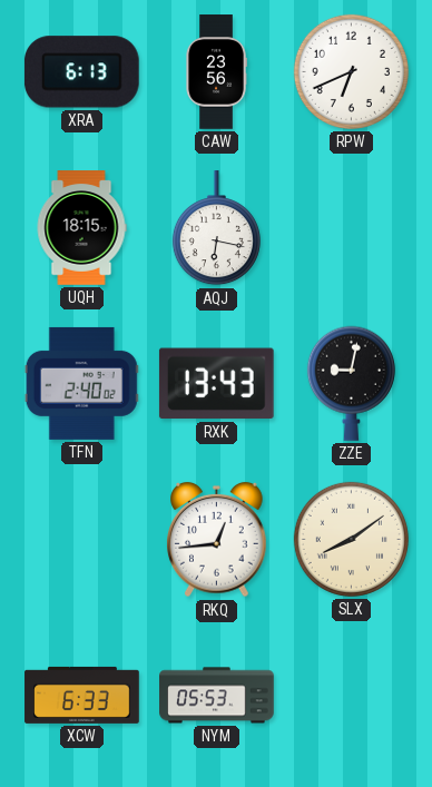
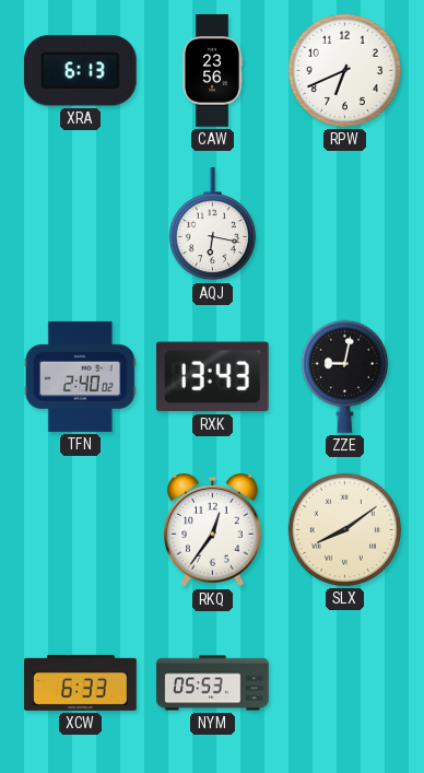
UQH: 18:15 -> none
RKQ: 12:44 -> 12:36
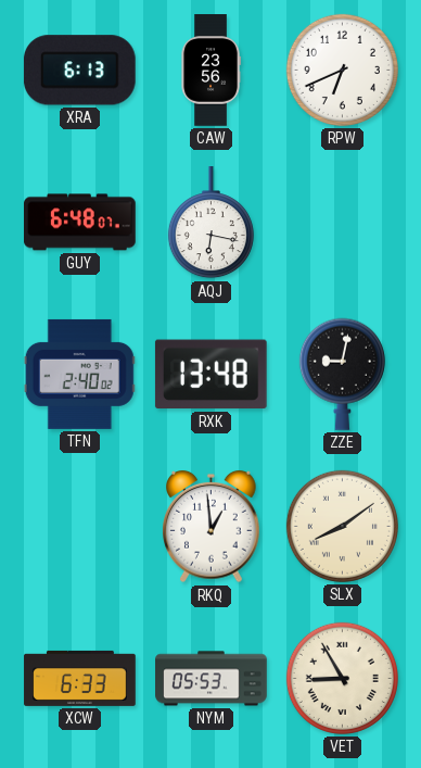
GUY: none -> 6:48
RXK: 13:43 -> 13:48
RKQ: 12:36 -> 12:59
VET: none -> 8:55
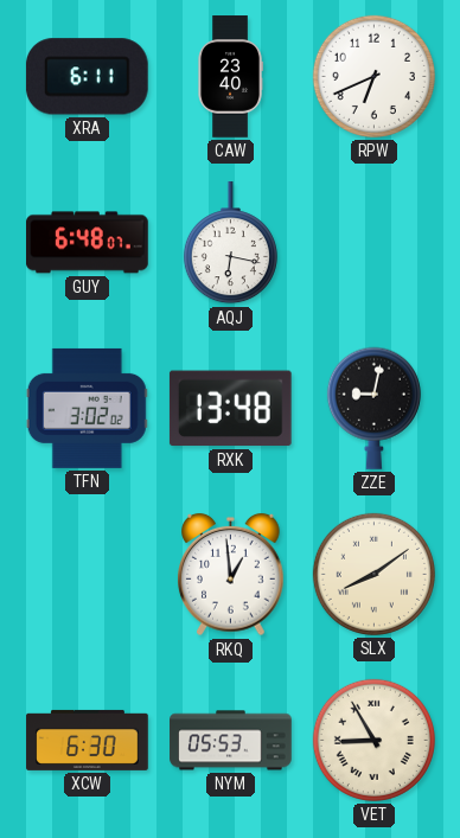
XRA: 6:13 -> 6:11
CAW: 23:56 -> 23:40
TFN: 2:40 -> 3:02
XCW: 6:33 -> 6:30
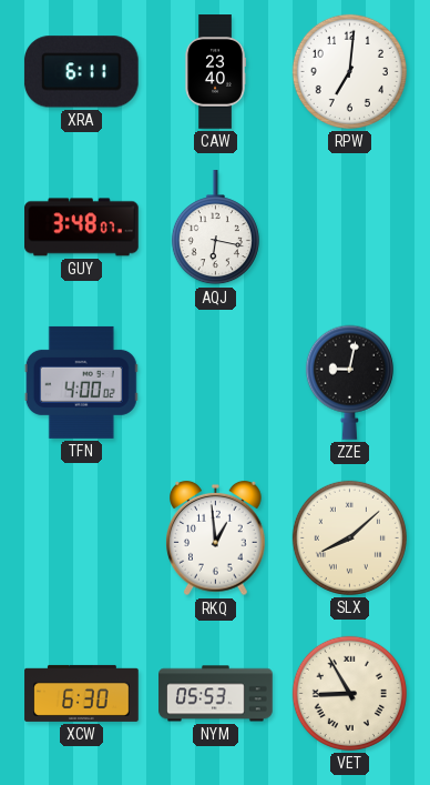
RPW: 6:41 -> 7:01
GUY: 6:48 -> 3:48
TFN: 3:02 -> 4:00
RXK: 13:48 -> none
SLX: 8:09 -> 8:08
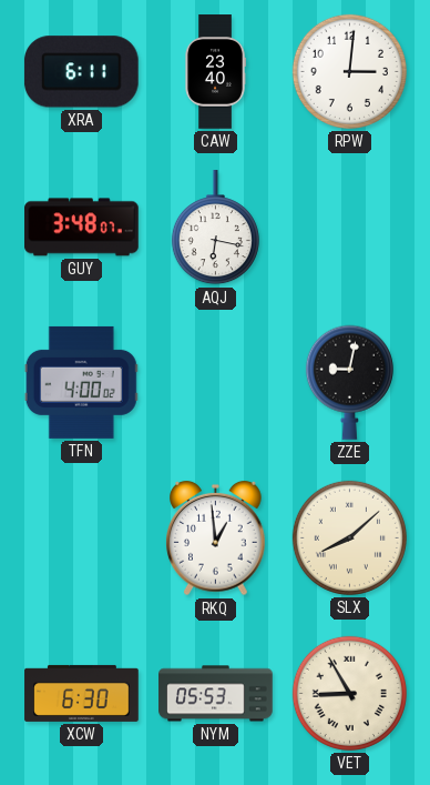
RPW: 7:01 -> 3:01
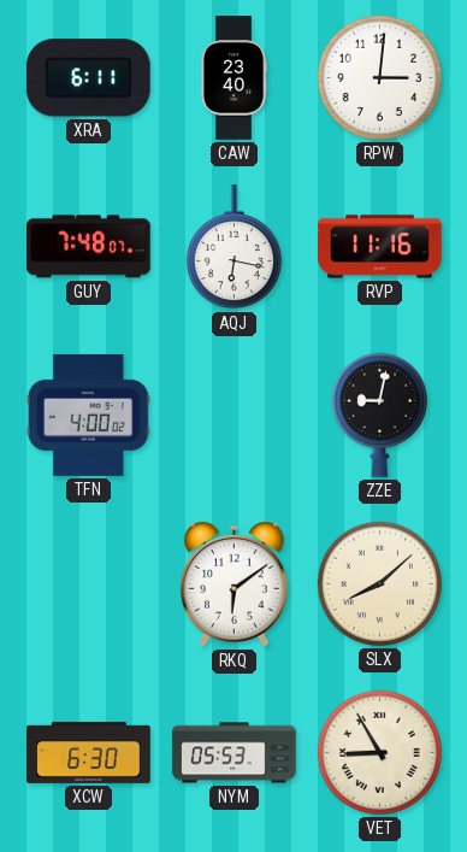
GUY: 3:48 -> 7:48
RVP: none -> 11:16
RKQ: 12:59 -> 6:09
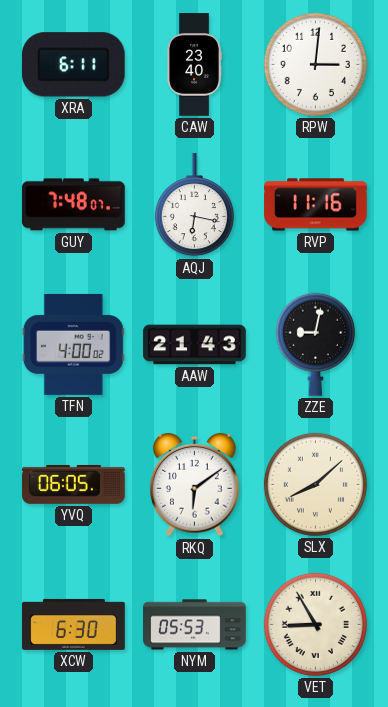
AAW: none -> 21:43
YVQ: none -> 06:05
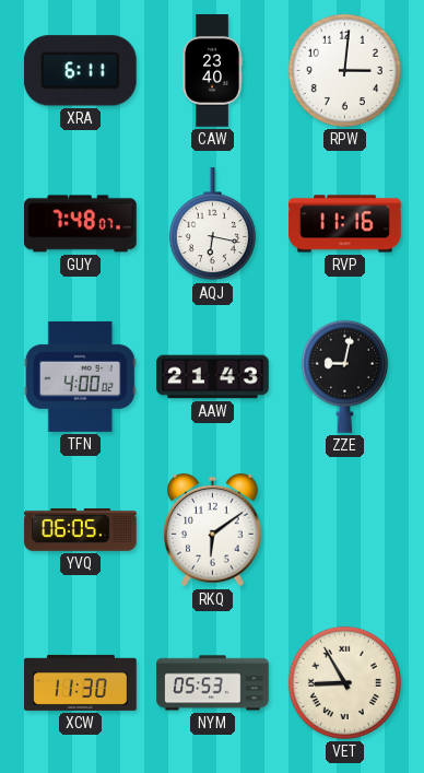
SLX: 8:08 -> none
XCW: 6:30 -> 11:30
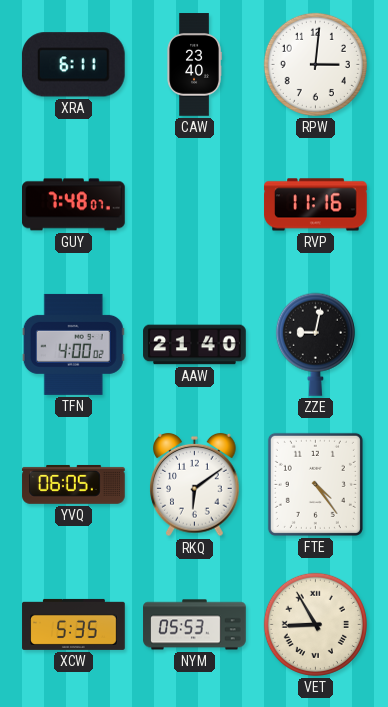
AQJ: 6:17 -> none
AAW: 21:43 -> 21:40
FTE: none -> 4:24
XCW: 11:30 -> 5:35
